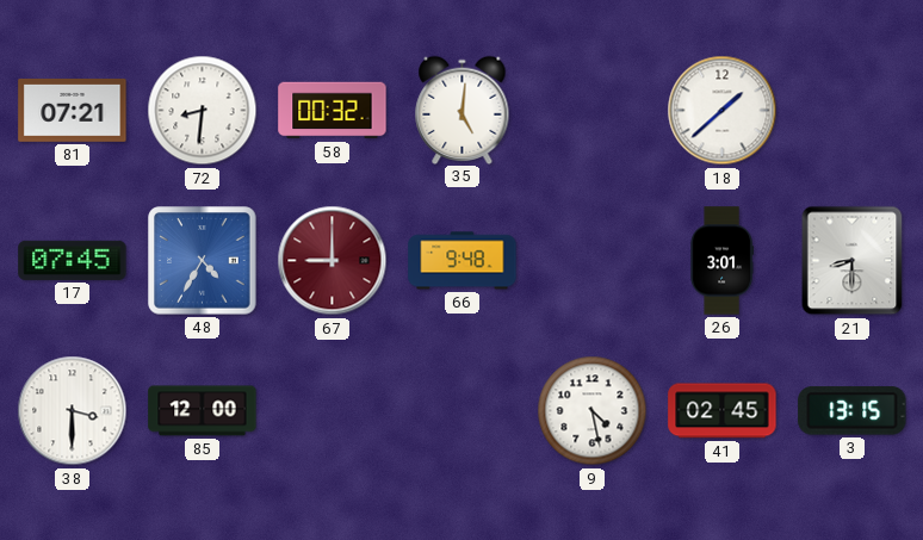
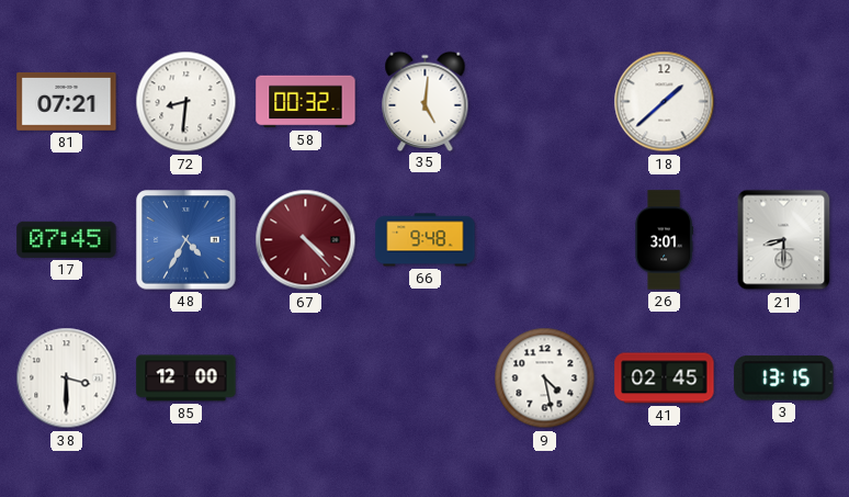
67: 9:00 -> 4:23
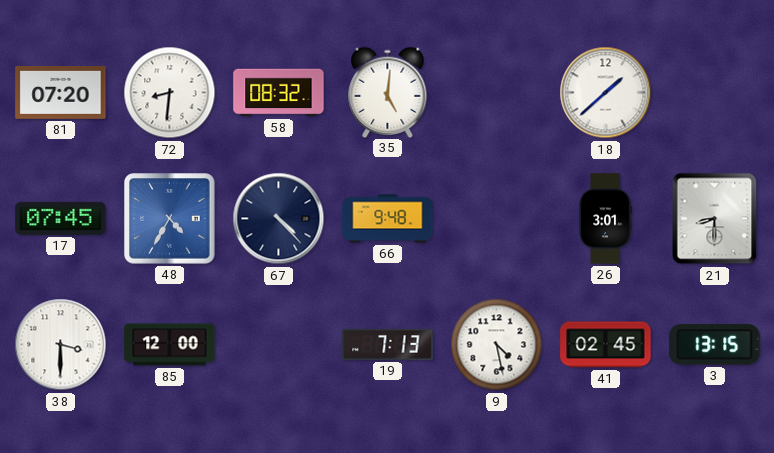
81: 07:21 -> 07:20
58: 00:32 -> 08:32
67 dial: burgundy -> navy
19: none -> 7:13
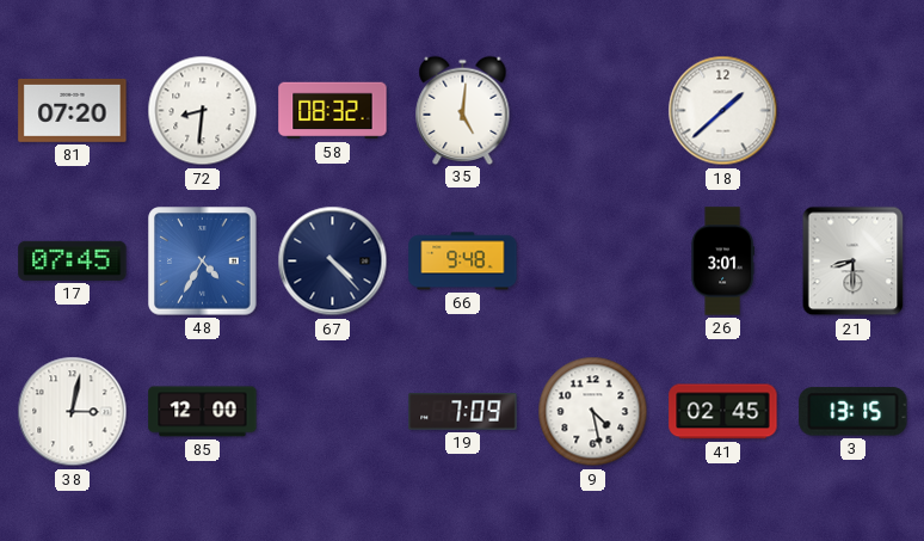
38: 3:30 -> 3:02
19: 7:13 -> 7:09
